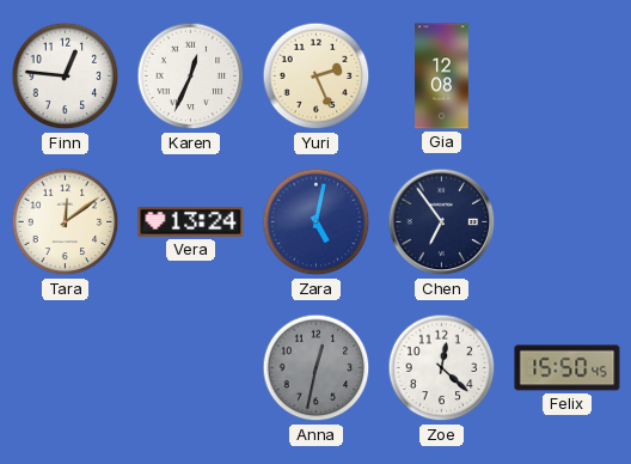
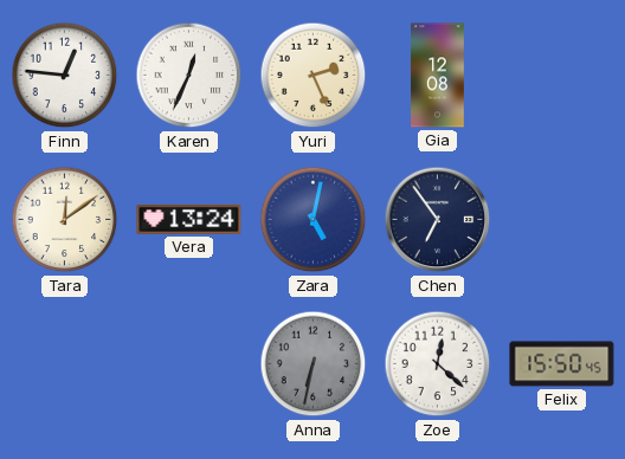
Anna: 12:32 -> 6:32
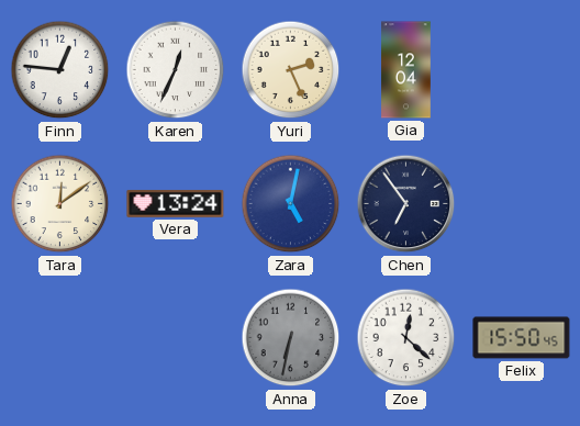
Gia: 12:08 -> 12:04
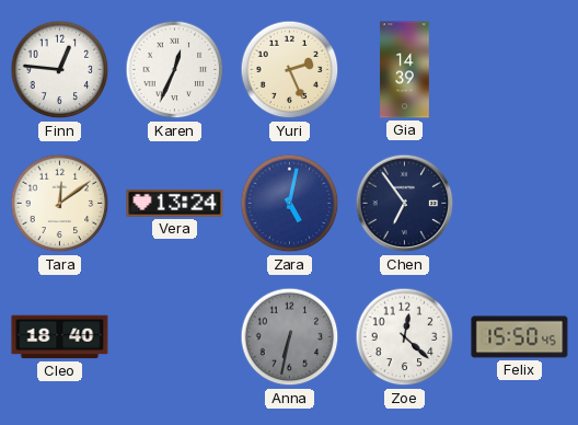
Gia: 12:04 -> 14:39
Cleo: none -> 18:40
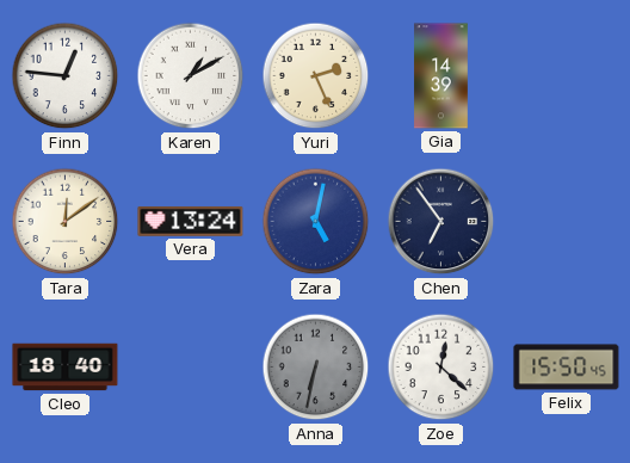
Karen: 12:34 -> 1:10
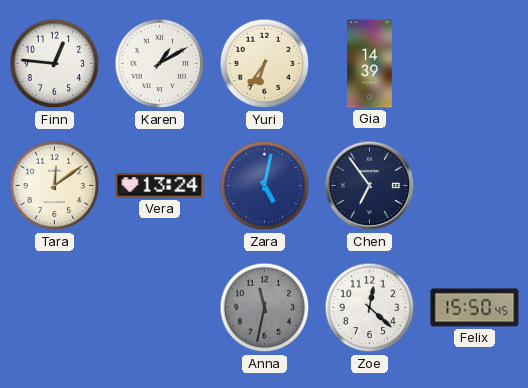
Yuri: 2:26 -> 6:36
Cleo: 18:40 -> none
Anna: 6:32 -> 11:32
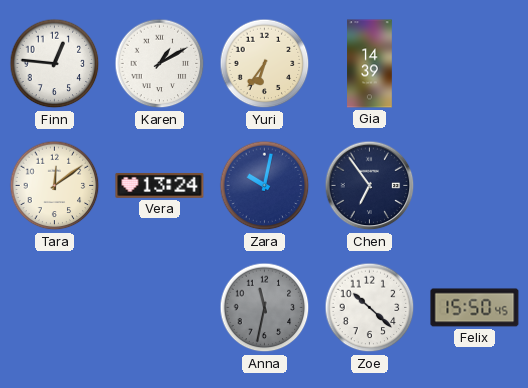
Zara: 5:02 -> 10:02
Zoe: 12:22 -> 10:22
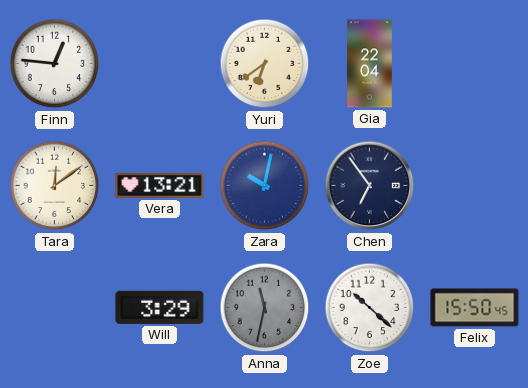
Karen: 1:10 -> none
Yuri: 6:36 -> 6:39
Gia: 14:39 -> 22:04
Vera: 13:24 -> 13:21
Will: none -> 3:29
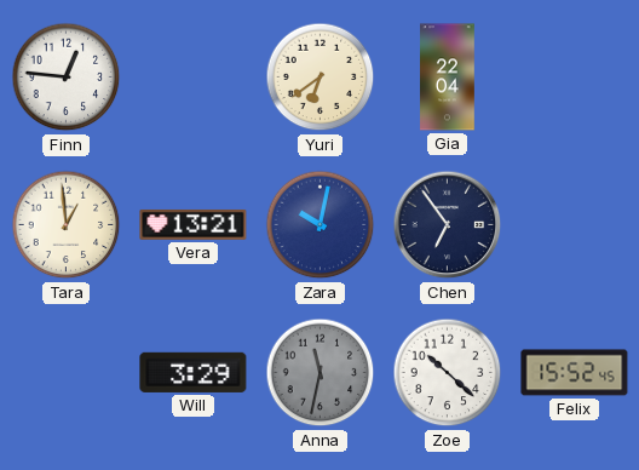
Tara: 12:09 -> 12:59
Felix: 15:50 -> 15:52
